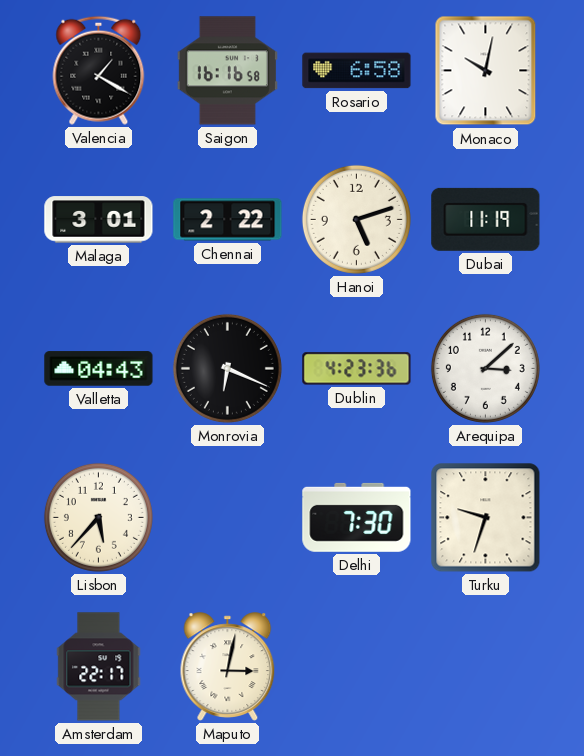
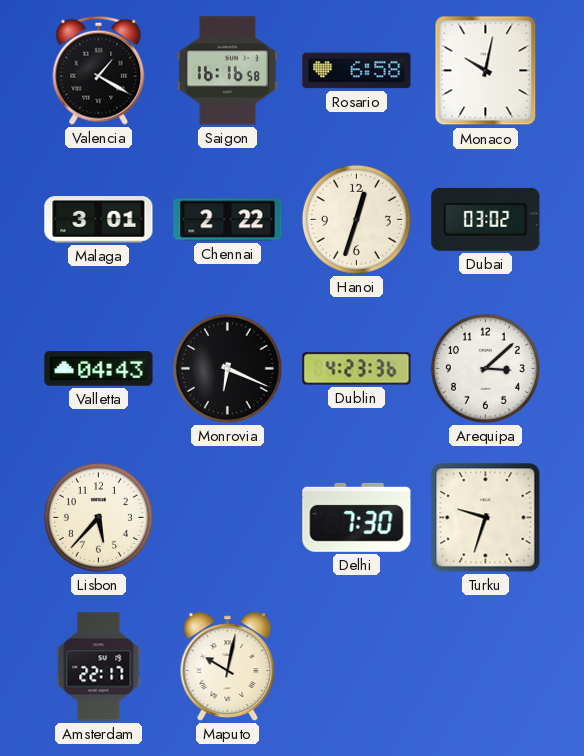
Hanoi: 5:12 -> 12:33
Dubai: 11:19 -> 03:02
Maputo: 3:02 -> 10:02
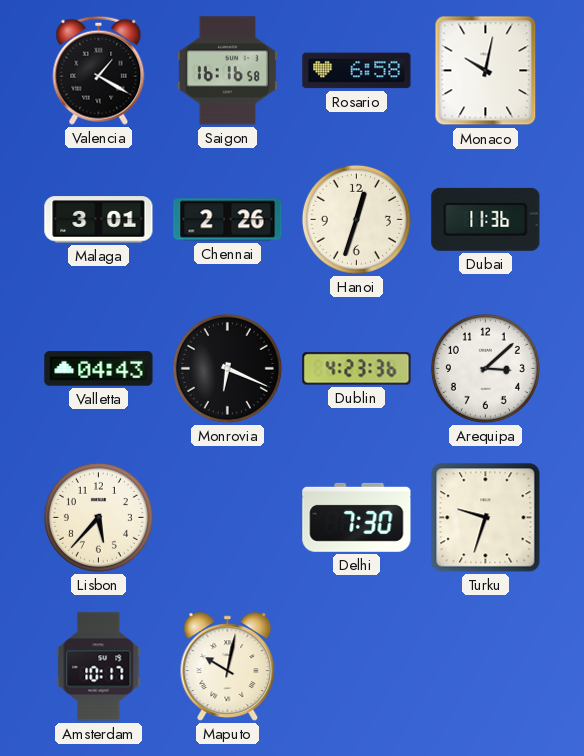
Chennai: 2:22 -> 2:26
Dubai: 03:02 -> 11:36
Amsterdam: 22:17 -> 10:17
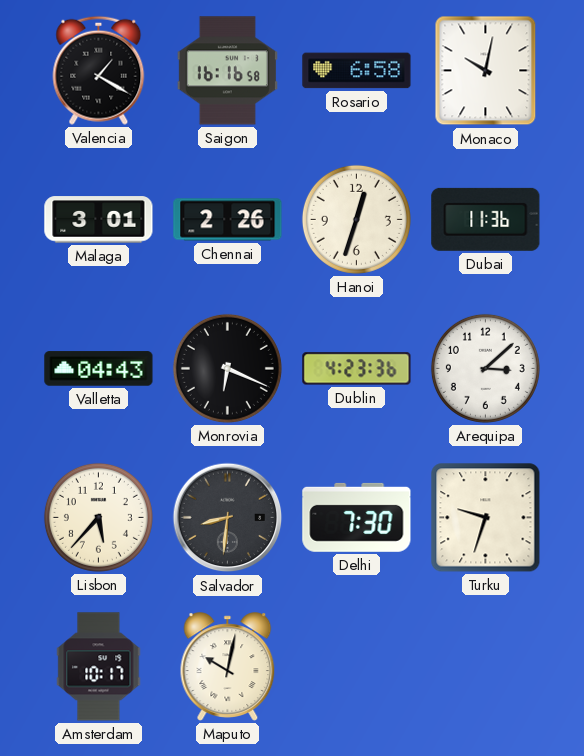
Salvador: none -> 8:31
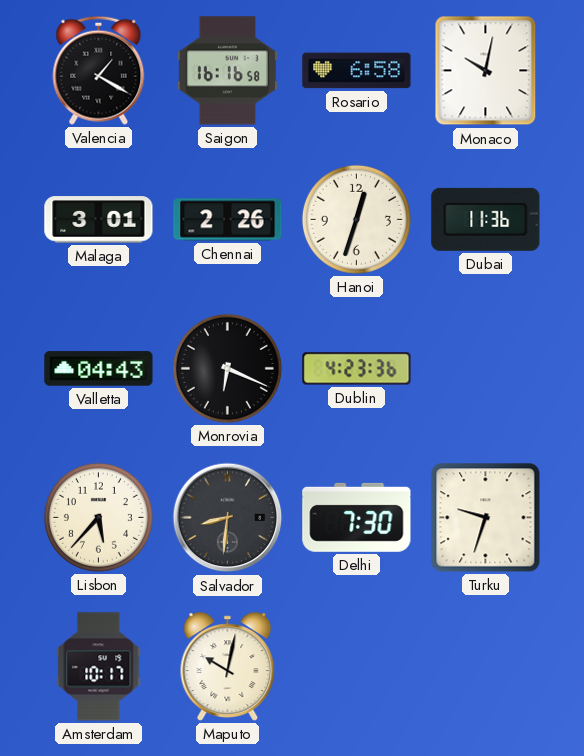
Arequipa: 3:08 -> none
